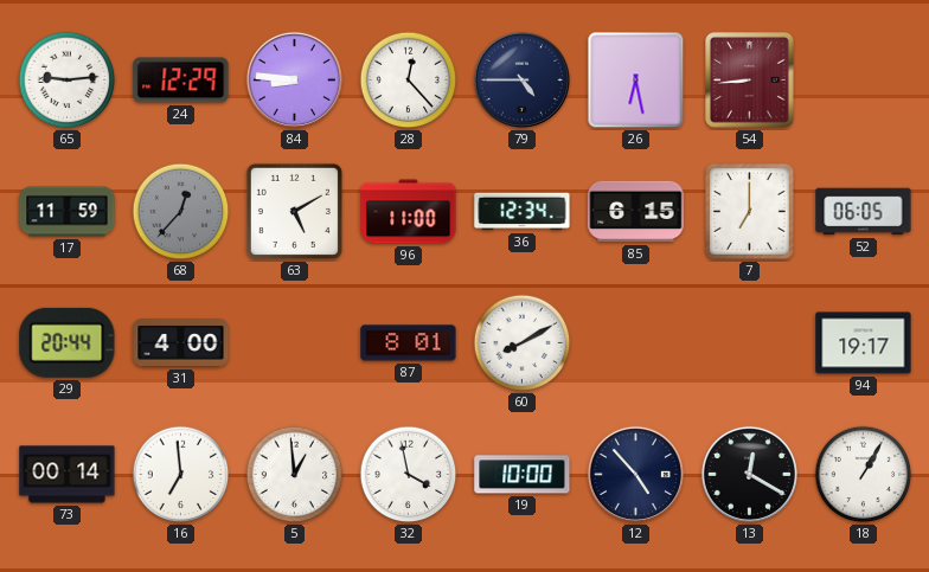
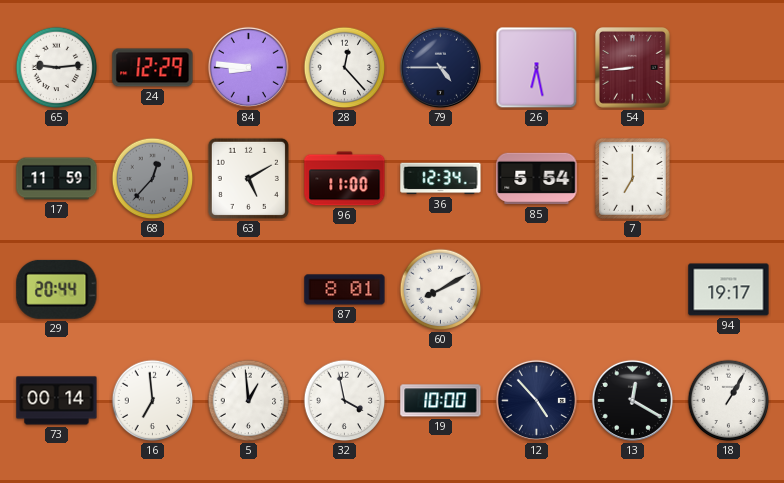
85: 6:15 -> 5:54
52: 06:05 -> none
31: 4:00 -> none
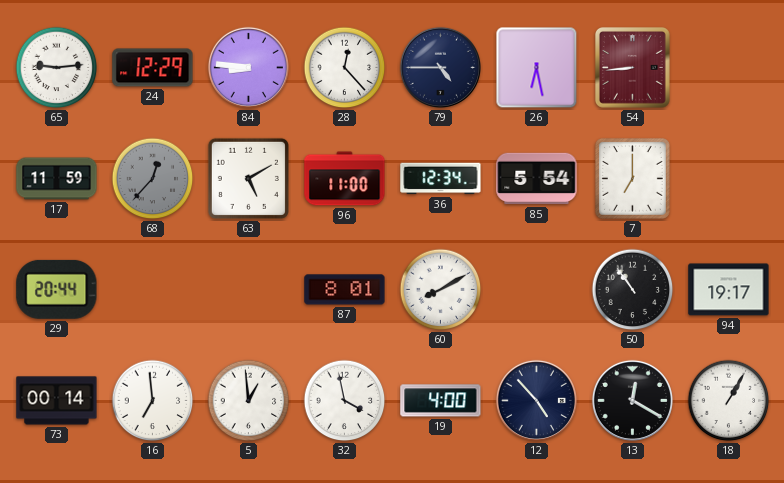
50: none -> 10:54
19: 10:00 -> 4:00
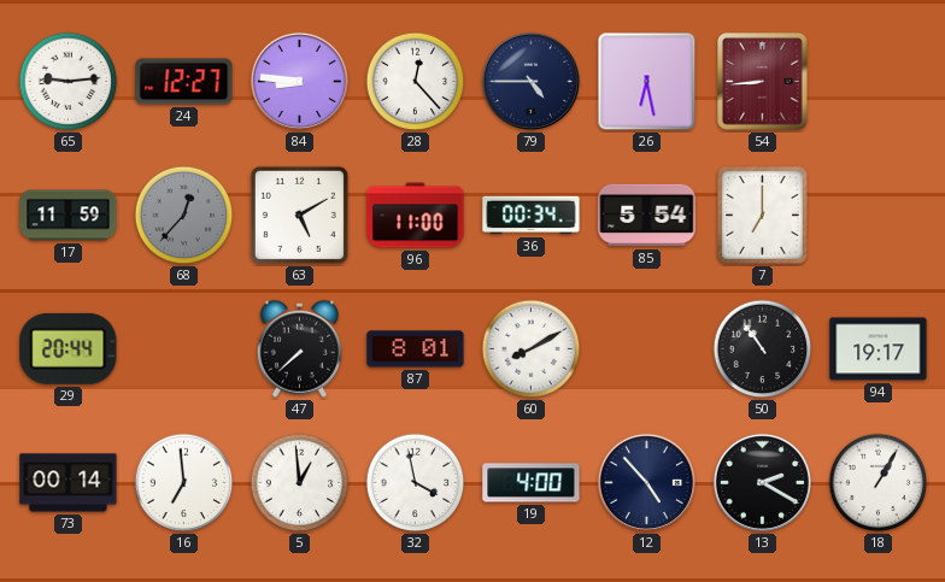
24: 12:29 -> 12:27
36: 12:34 -> 00:34
47: none -> 7:38
13: 12:20 -> 2:20
